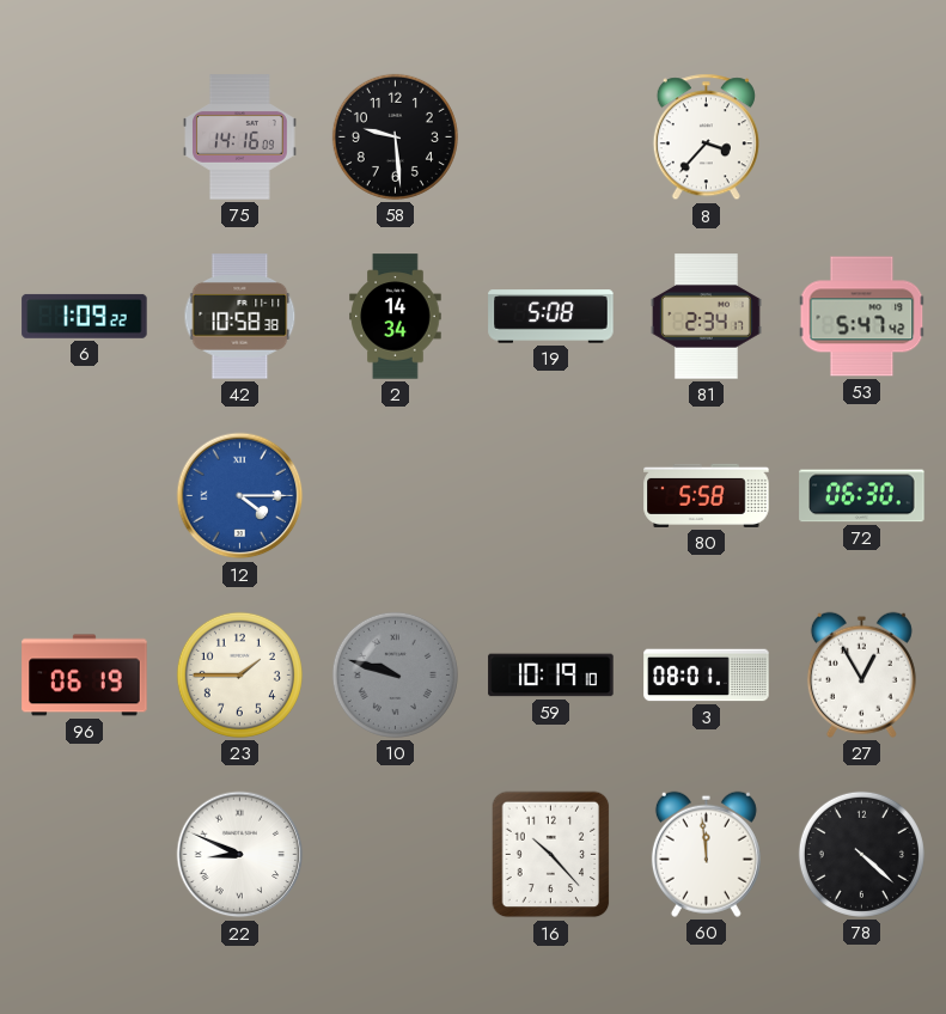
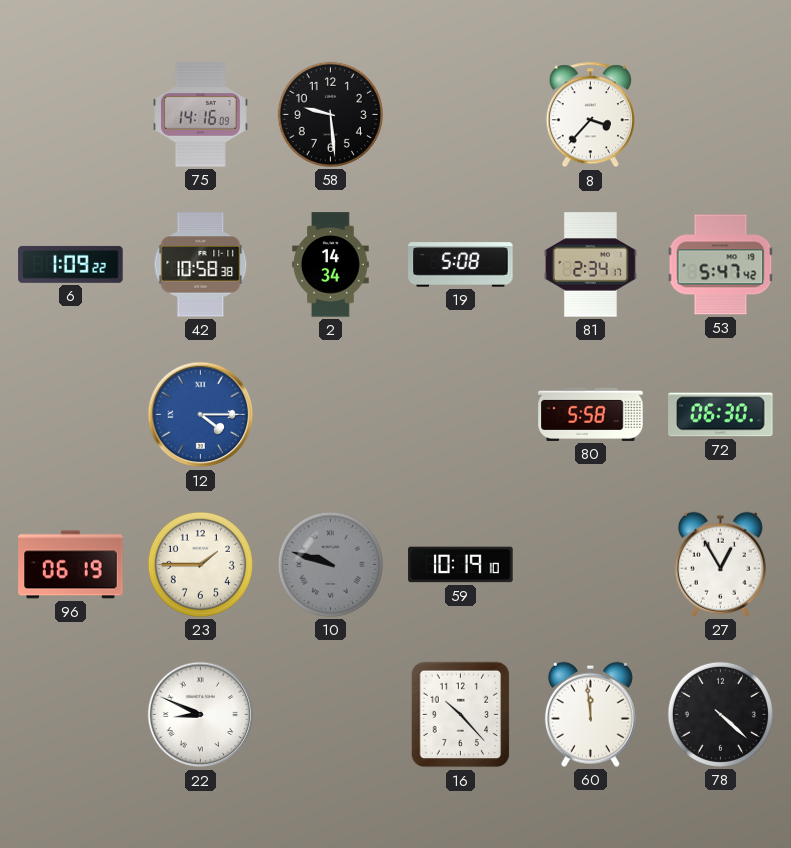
3: 08:01 -> none
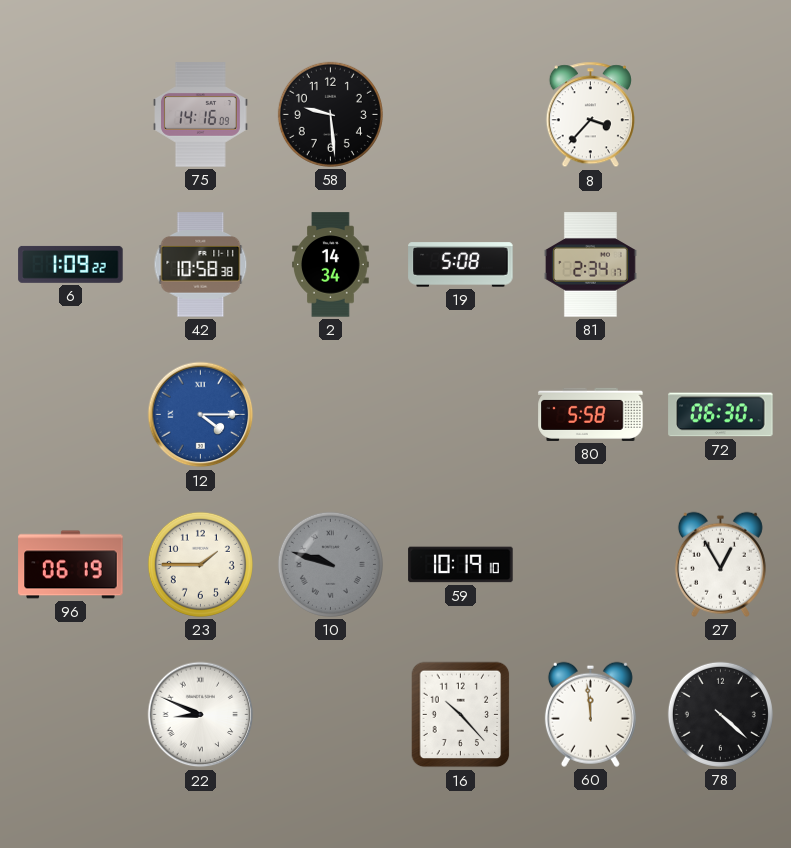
53: 5:47 -> none
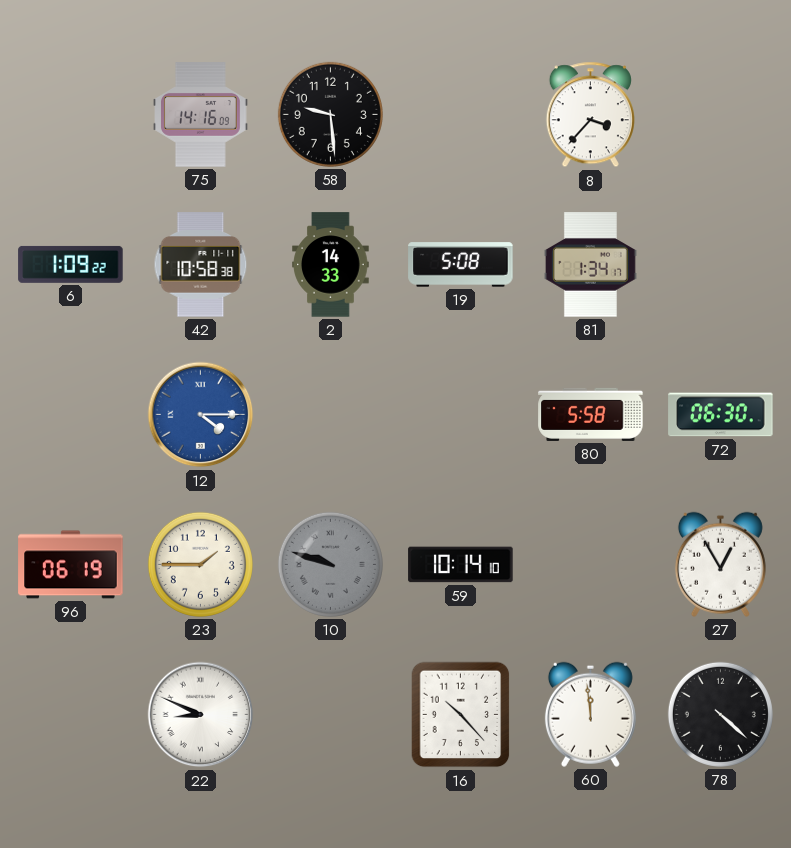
2: 14:34 -> 14:33
81: 2:34 -> 1:34
59: 10:19 -> 10:14
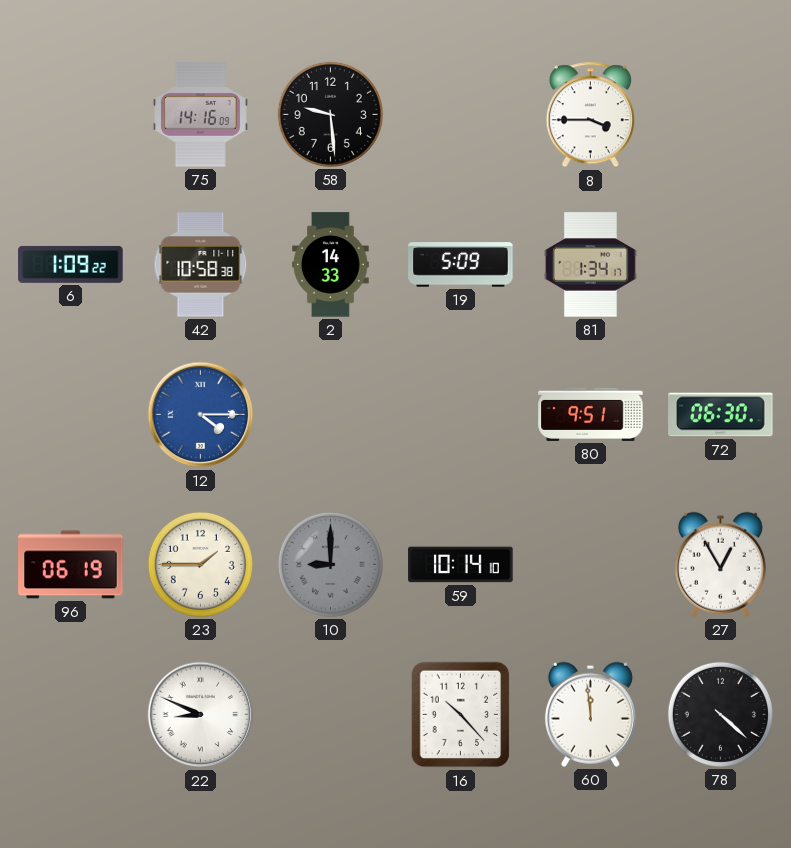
8: 3:37 -> 3:45
19: 5:08 -> 5:09
80: 5:58 -> 9:51
10: 9:48 -> 9:00
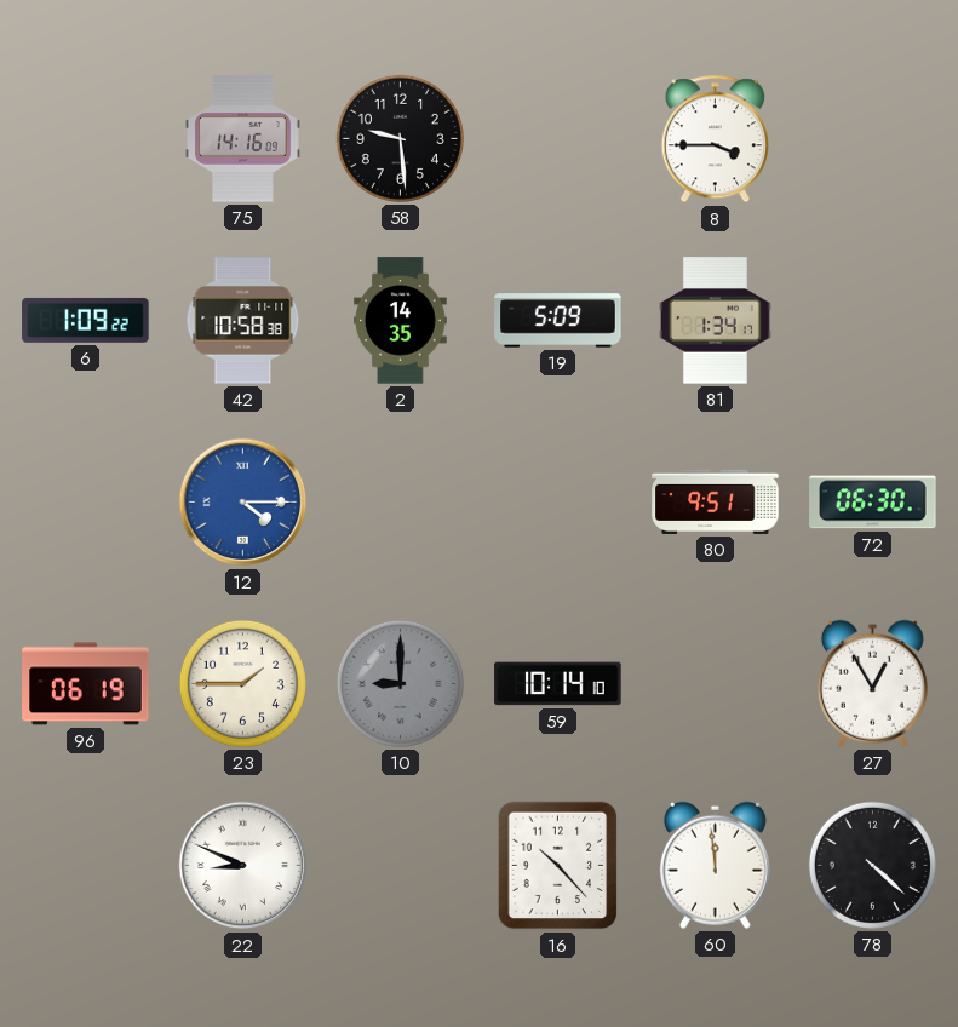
2: 14:33 -> 14:35
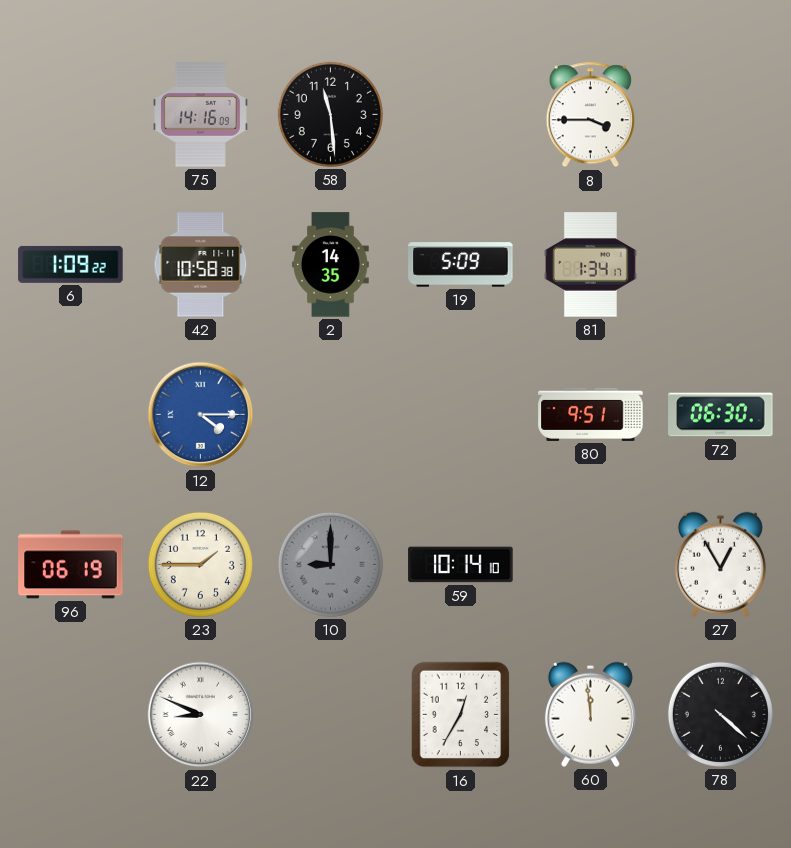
58: 9:29 -> 11:29
16: 10:23 -> 12:35
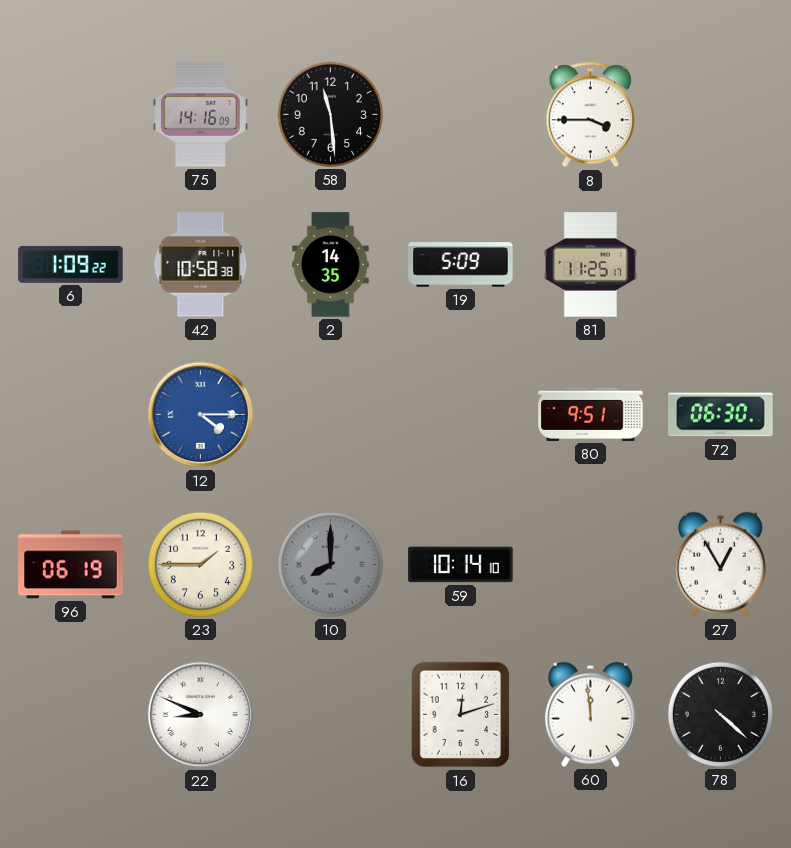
81: 1:34 -> 11:25
10: 9:00 -> 8:00
16: 12:35 -> 12:12
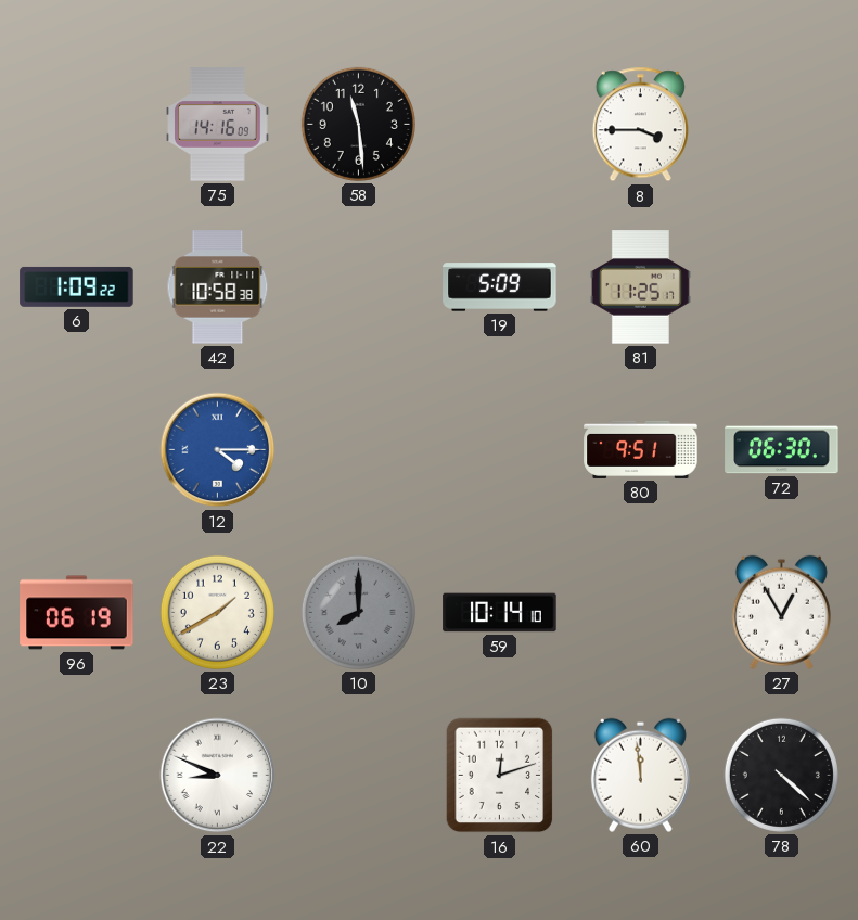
2: 14:35 -> none
23: 1:45 -> 1:40
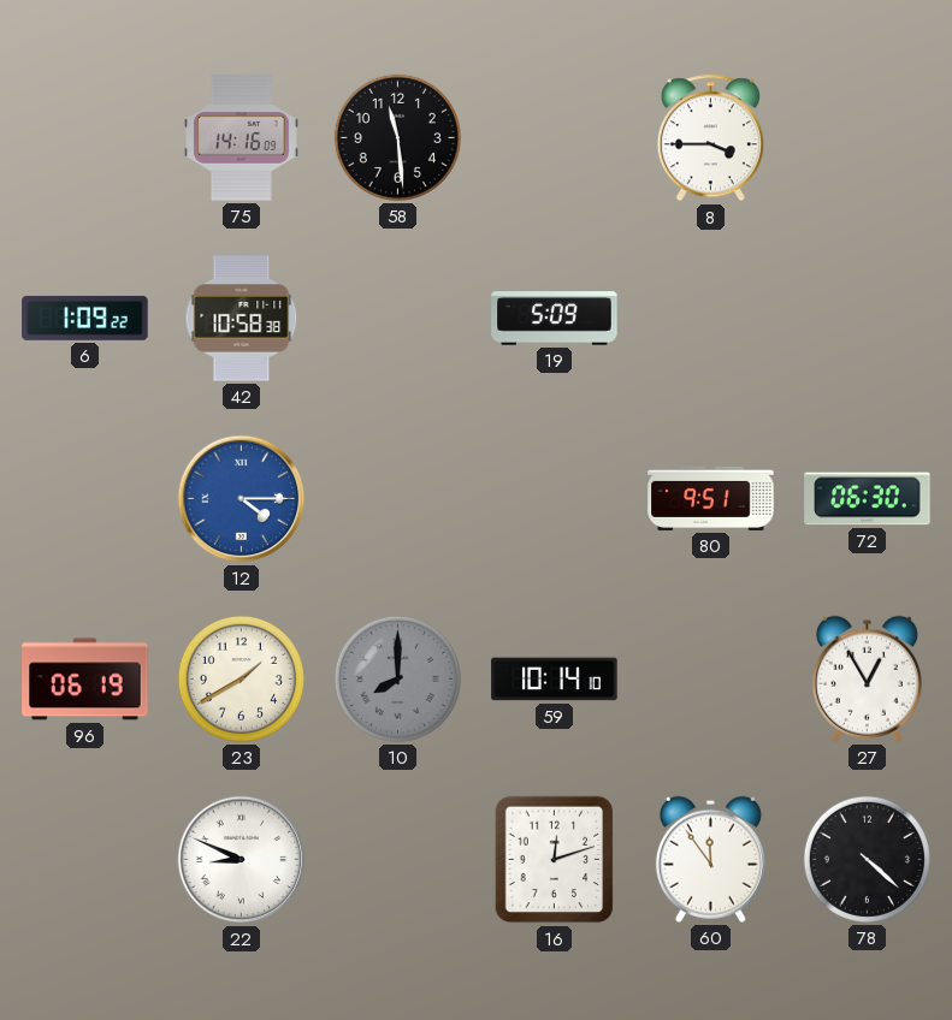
81: 11:25 -> none
60: 11:59 -> 11:54
